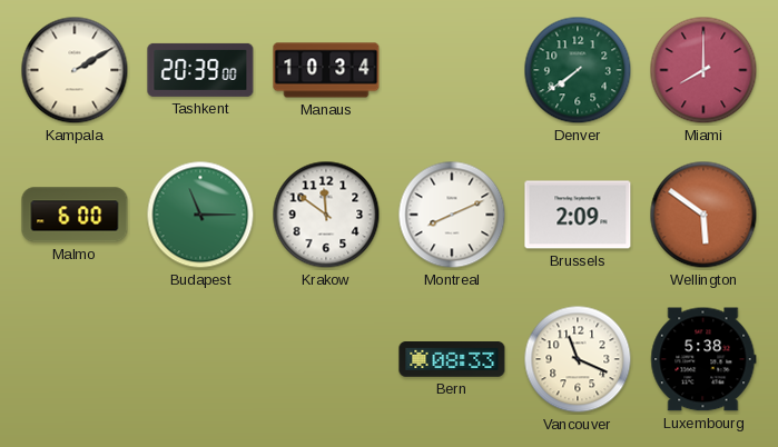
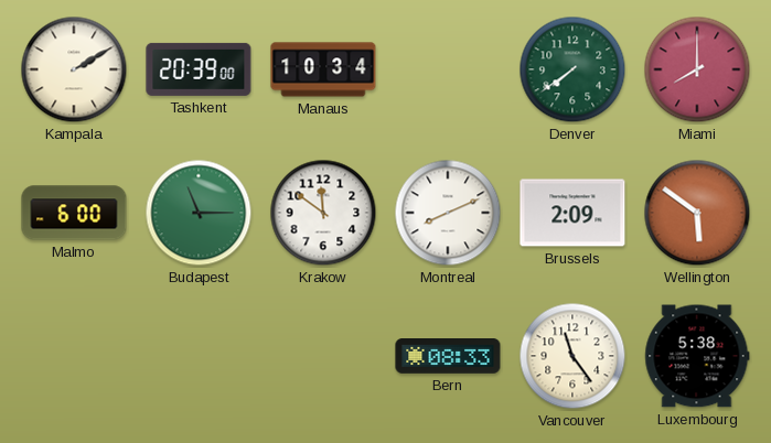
Vancouver: 11:19 -> 11:24
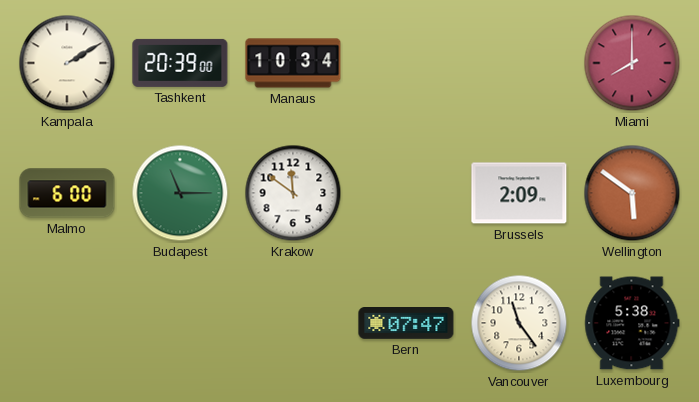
Denver: 7:39 -> none
Montreal: 8:11 -> none
Bern: 08:33 -> 07:47
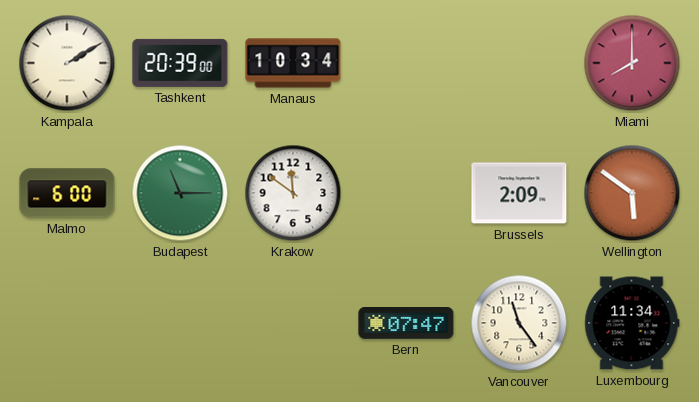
Luxembourg: 5:38 -> 11:34
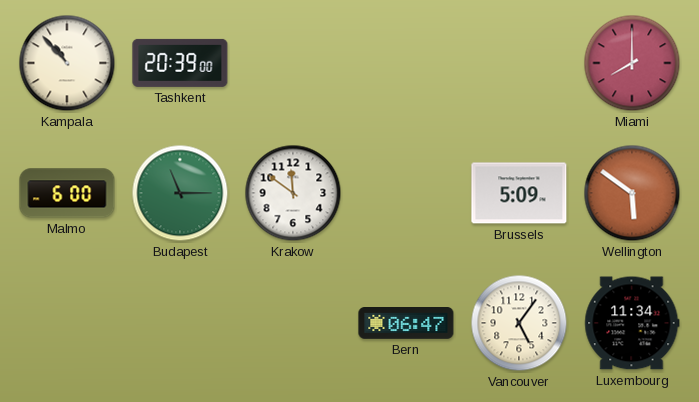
Kampala: 2:10 -> 10:53
Manaus: 10:34 -> none
Brussels: 2:09 -> 5:09
Bern: 07:47 -> 06:47
Vancouver: 11:24 -> 5:06
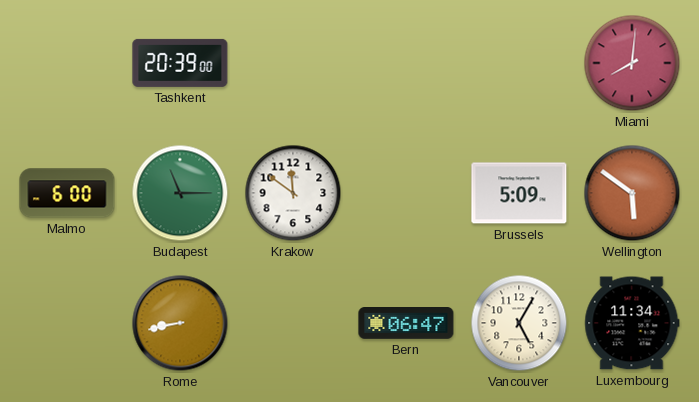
Kampala: 10:53 -> none
Miami: 8:00 -> 8:01
Rome: none -> 8:43
Vancouver: 5:06 -> 5:05
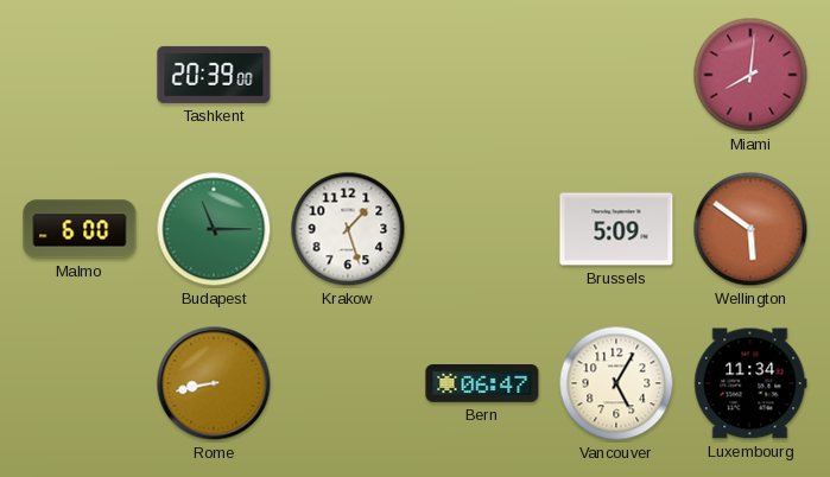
Krakow: 11:51 -> 1:27
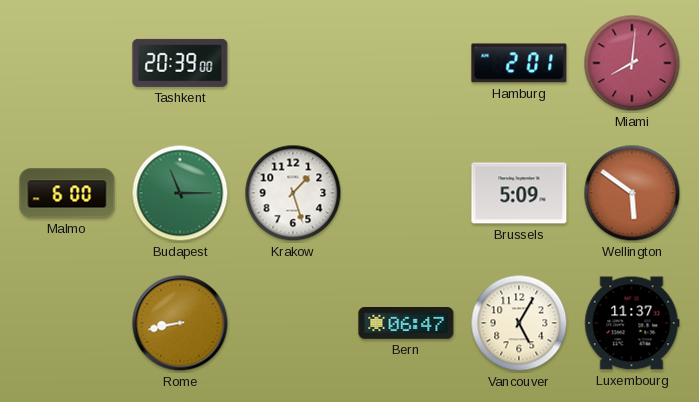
Hamburg: none -> 2:01
Luxembourg: 11:34 -> 11:37
